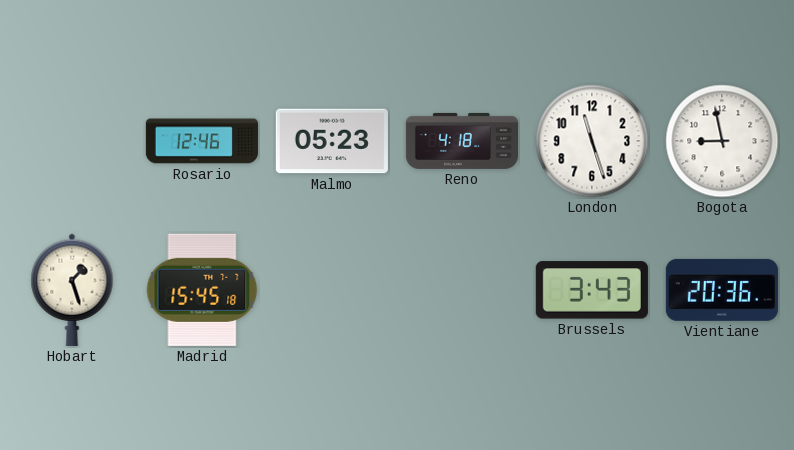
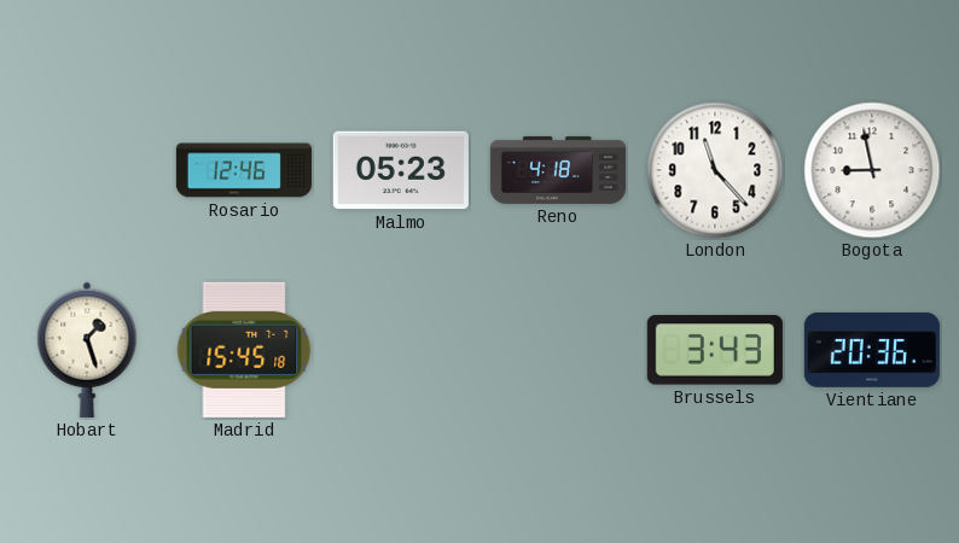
London: 11:27 -> 11:23
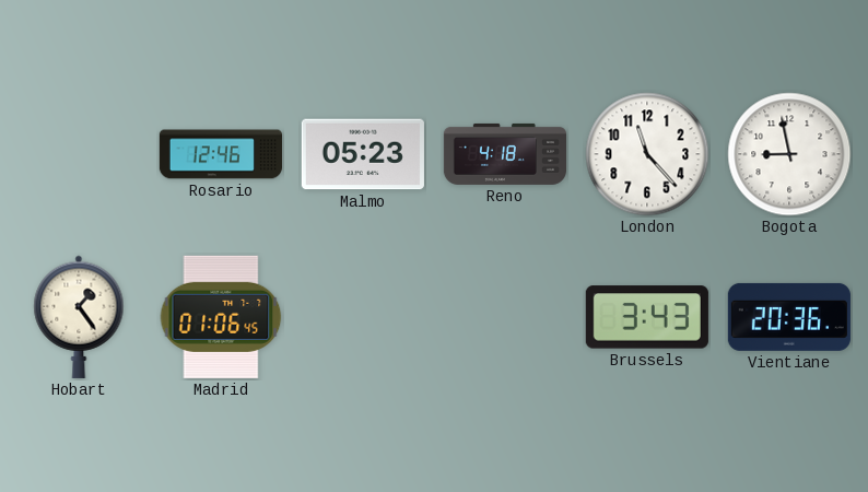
Hobart: 1:27 -> 1:24
Madrid: 15:45 -> 01:06
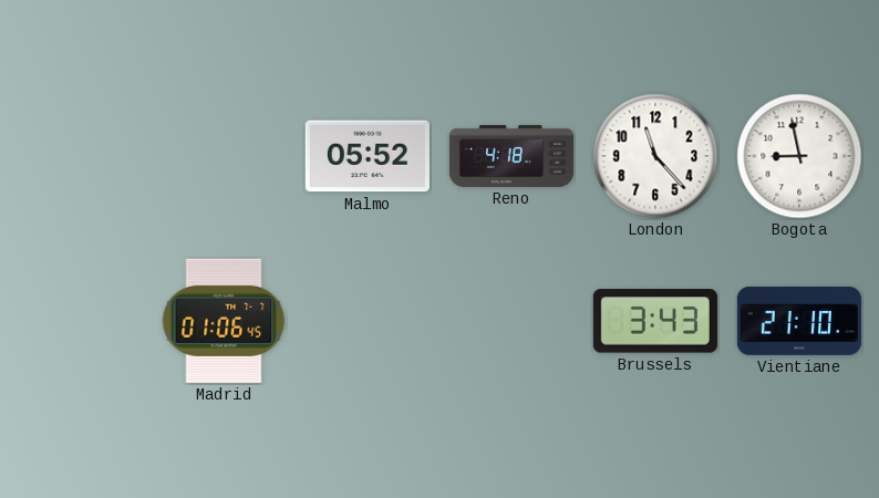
Rosario: 12:46 -> none
Malmo: 05:23 -> 05:52
Hobart: 1:24 -> none
Vientiane: 20:36 -> 21:10
